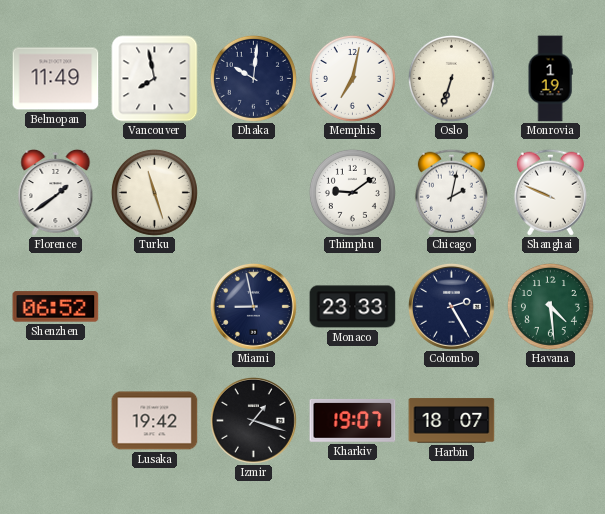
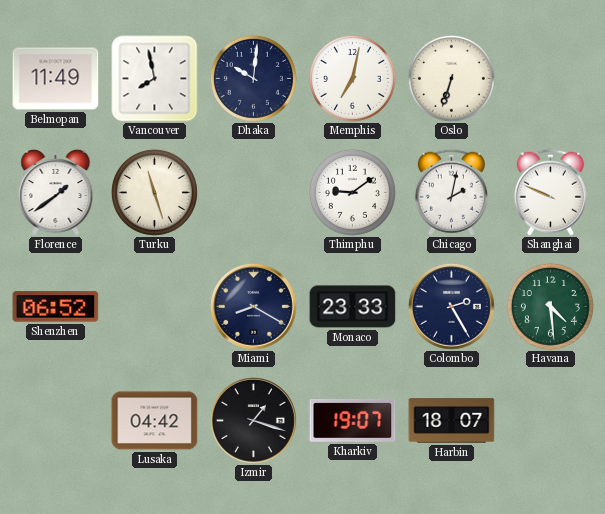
Monrovia: 1:19 -> none
Miami: 8:58 -> 8:20
Lusaka: 19:42 -> 04:42
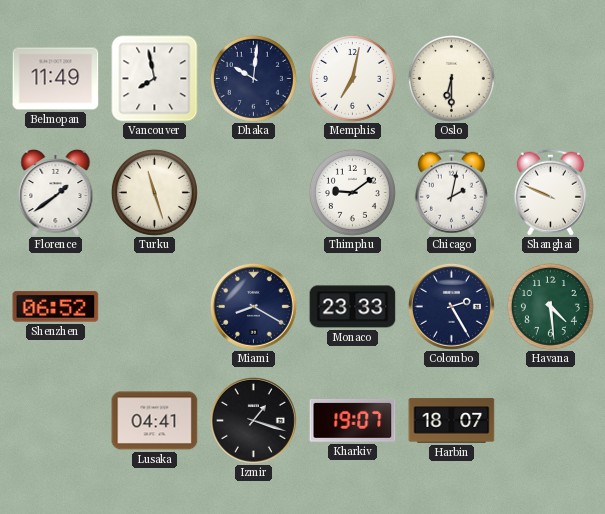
Oslo: 6:33 -> 6:30
Lusaka: 04:42 -> 04:41
